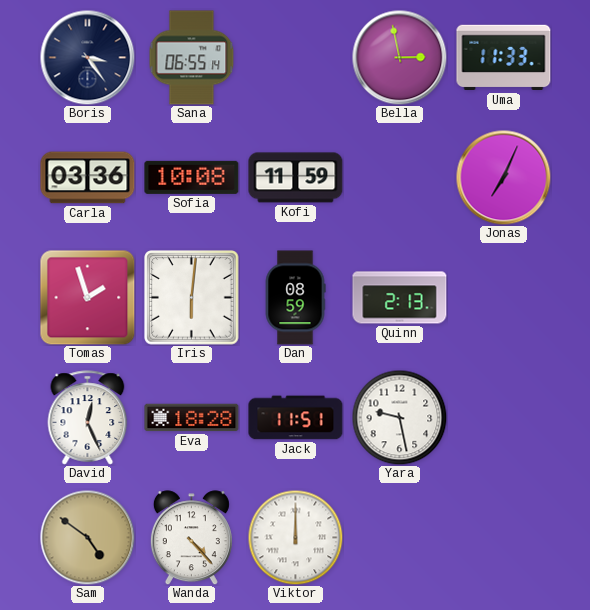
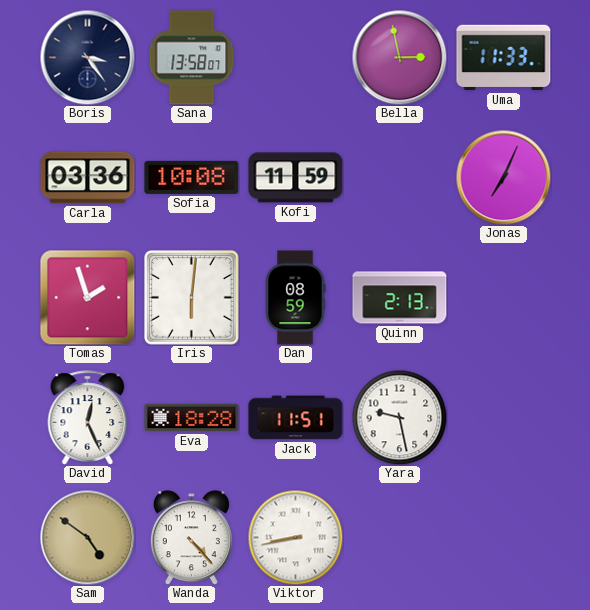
Sana: 06:55 -> 13:58
Viktor: 12:00 -> 8:43
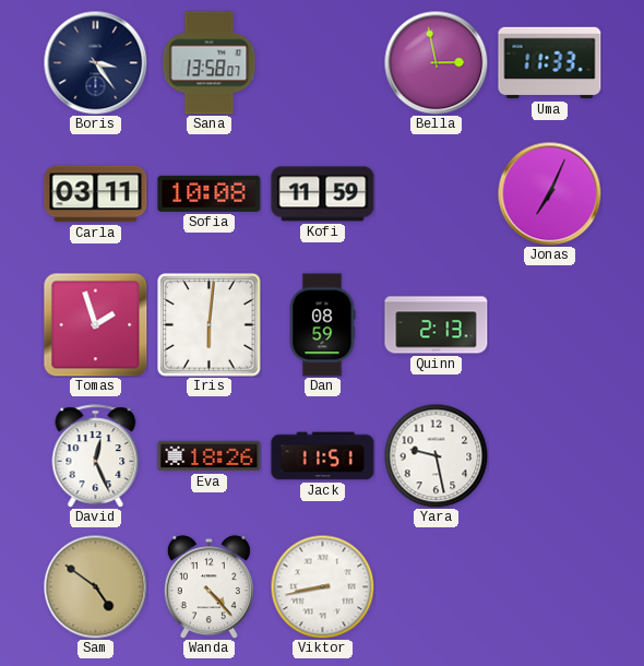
Carla: 03:36 -> 03:11
Eva: 18:28 -> 18:26
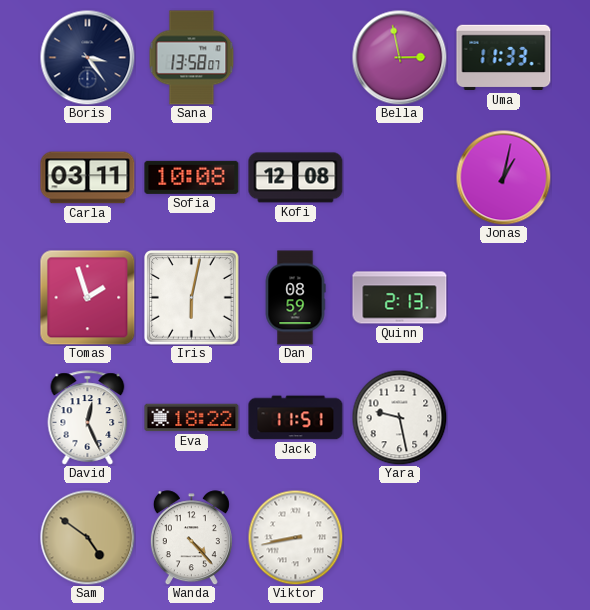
Kofi: 11:59 -> 12:08
Jonas: 7:04 -> 1:02
Iris: 6:01 -> 6:02
Eva: 18:26 -> 18:22
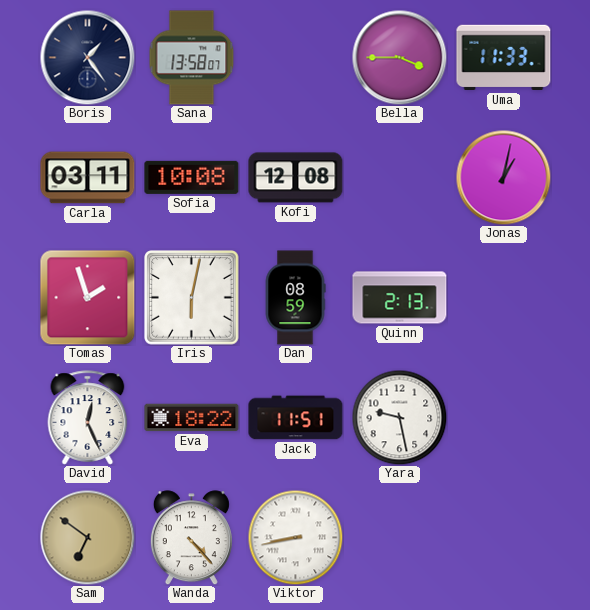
Boris: 3:24 -> 1:24
Bella: 2:58 -> 3:45
Sam: 4:51 -> 6:51
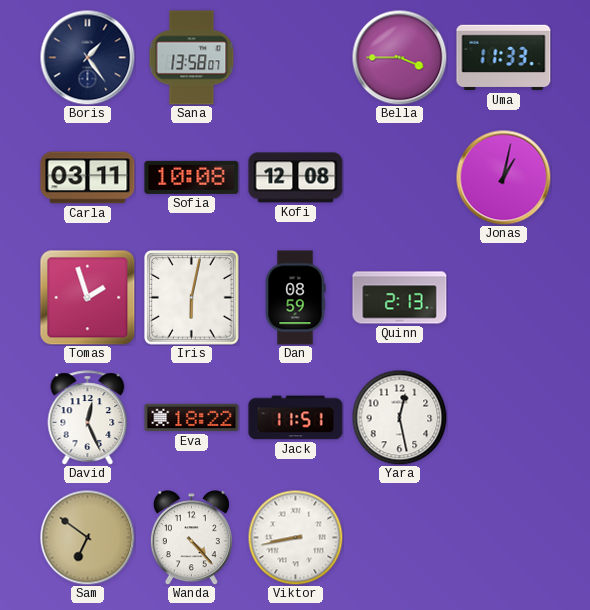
Yara: 9:28 -> 12:28
